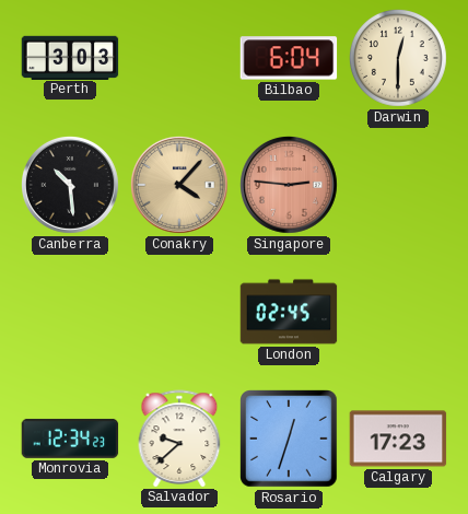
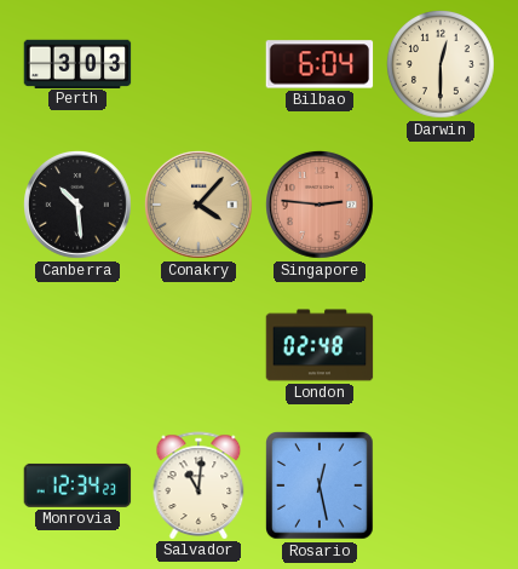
London: 02:45 -> 02:48
Salvador: 9:38 -> 11:01
Rosario: 12:33 -> 12:28
Calgary: 17:23 -> none
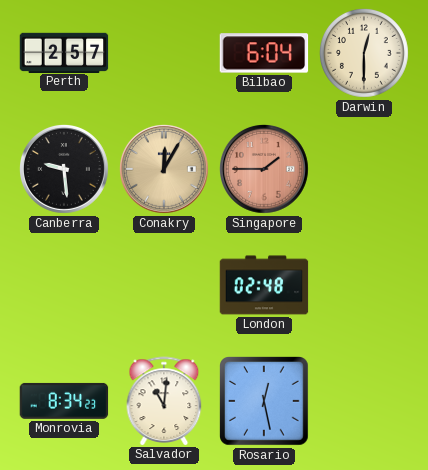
Perth: 3:03 -> 2:57
Canberra: 10:29 -> 9:29
Conakry: 4:07 -> 12:05
Singapore: 2:46 -> 1:45
Monrovia: 12:34 -> 8:34
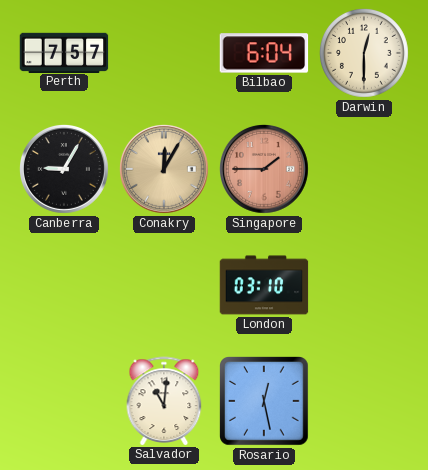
Perth: 2:57 -> 7:57
Canberra: 9:29 -> 9:05
London: 02:48 -> 03:10
Monrovia: 8:34 -> none
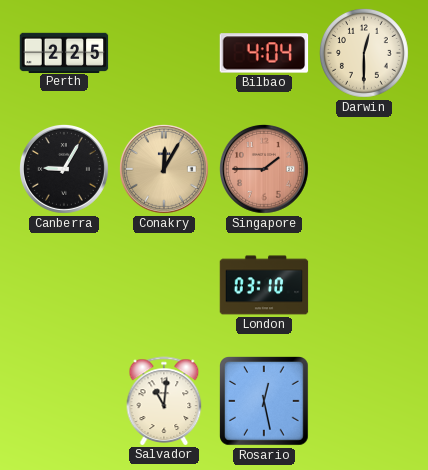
Perth: 7:57 -> 2:25
Bilbao: 6:04 -> 4:04
